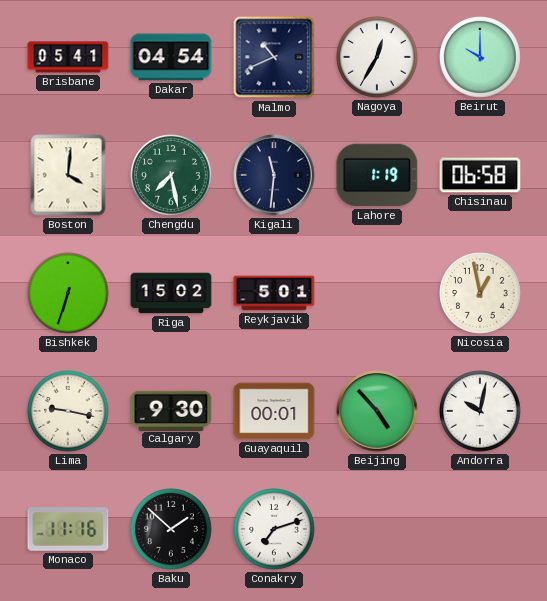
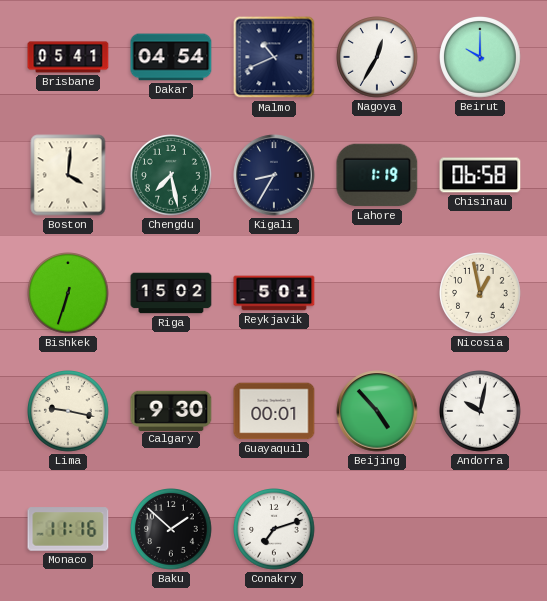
Kigali: 11:31 -> 8:35
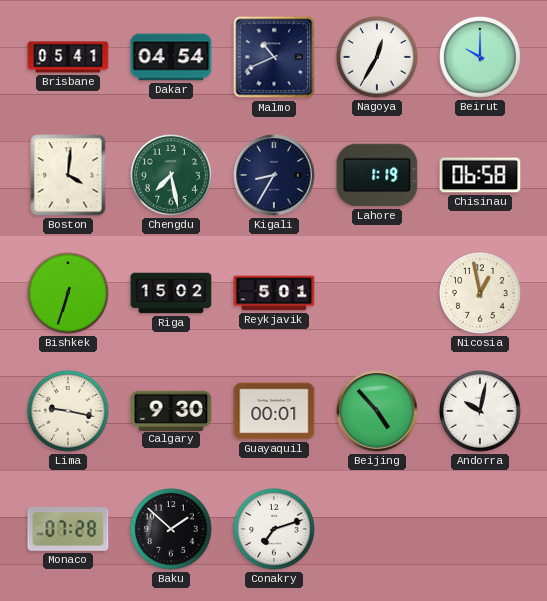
Monaco: 11:16 -> 07:28
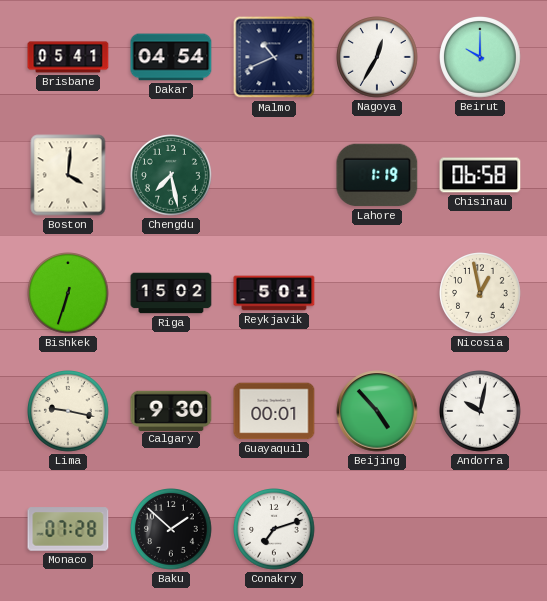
Kigali: 8:35 -> none
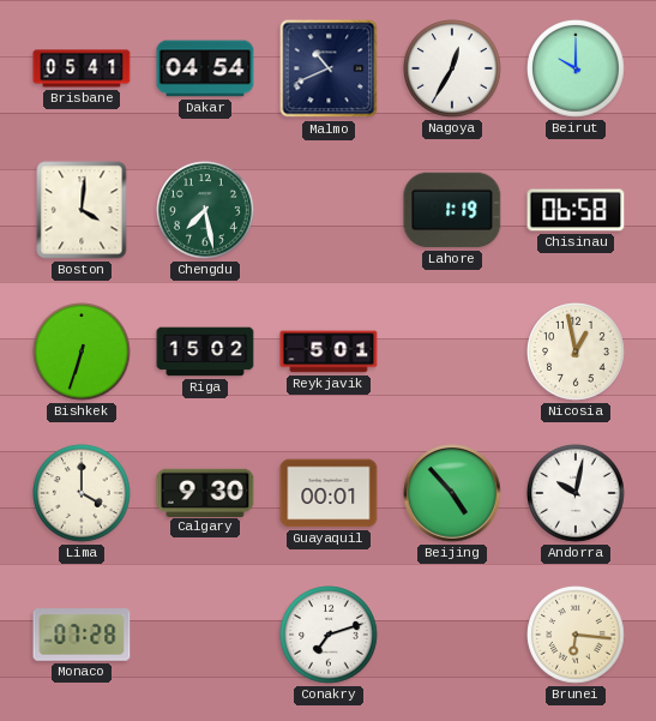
Lima: 9:17 -> 4:00
Baku: 1:52 -> none
Brunei: none -> 6:16
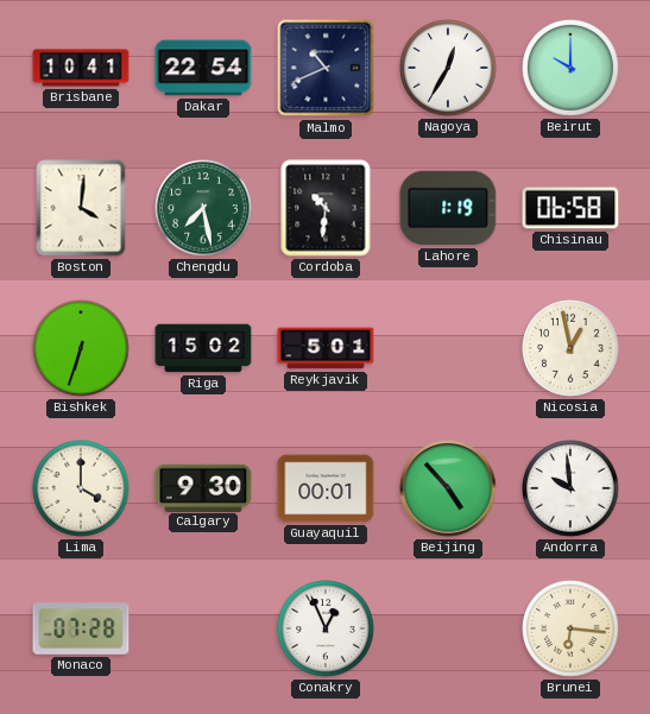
Brisbane: 05:41 -> 10:41
Dakar: 04:54 -> 22:54
Cordoba: none -> 10:31
Andorra: 10:02 -> 9:59
Conakry: 7:12 -> 12:56
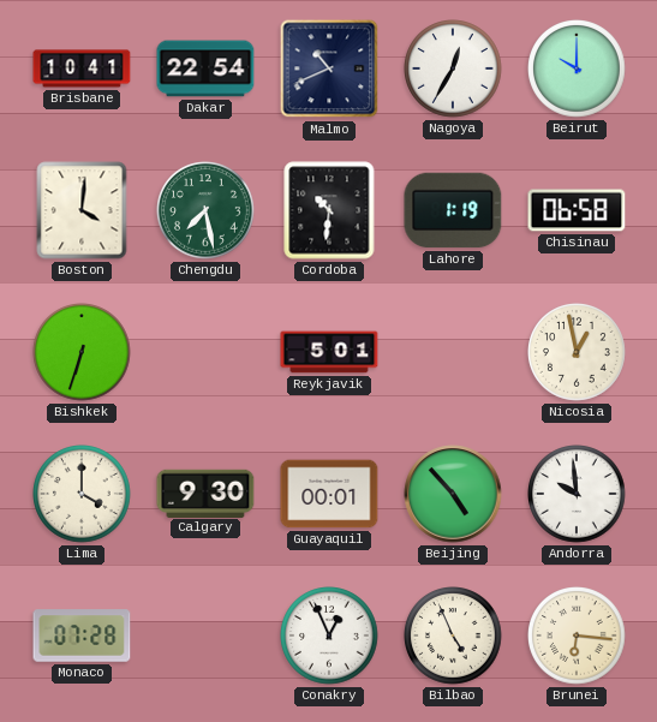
Riga: 15:02 -> none
Bilbao: none -> 4:56
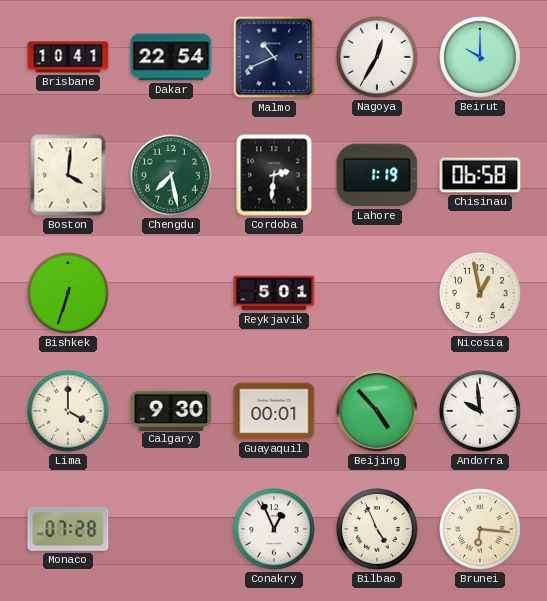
Cordoba: 10:31 -> 2:31
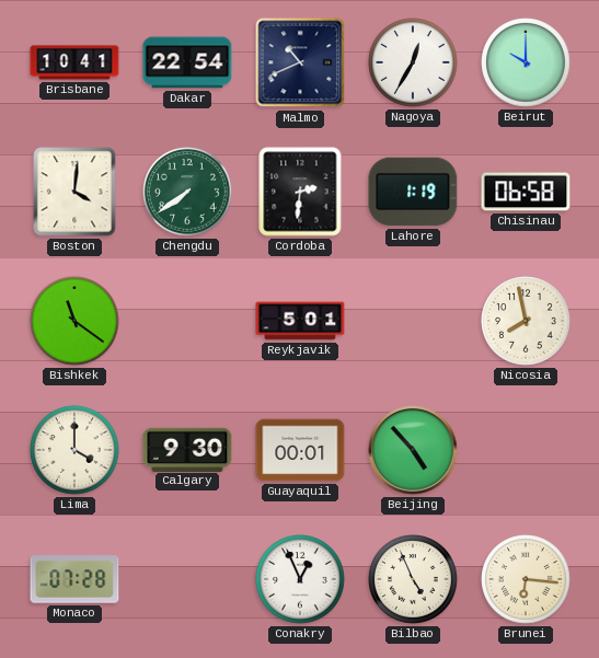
Chengdu: 7:28 -> 7:39
Bishkek: 6:33 -> 11:21
Nicosia: 12:58 -> 7:58
Andorra: 9:59 -> none
